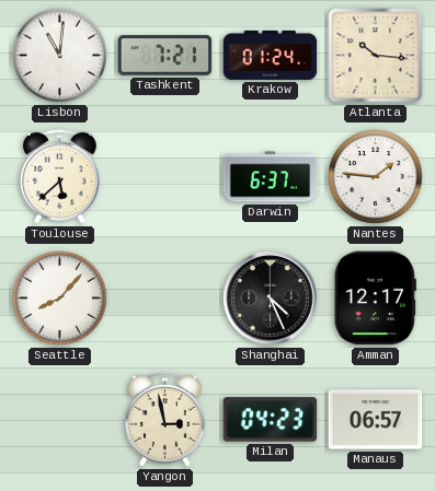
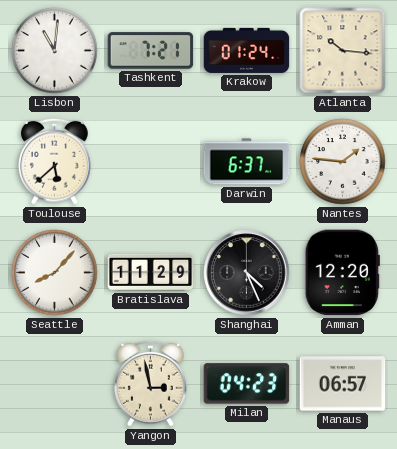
Bratislava: none -> 11:29
Amman: 12:17 -> 12:20
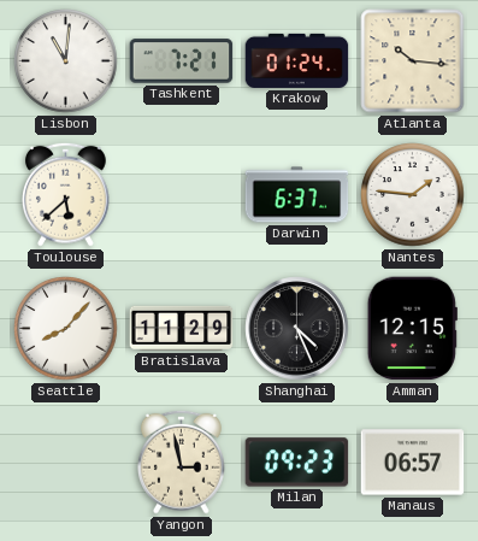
Amman: 12:20 -> 12:15
Milan: 04:23 -> 09:23
